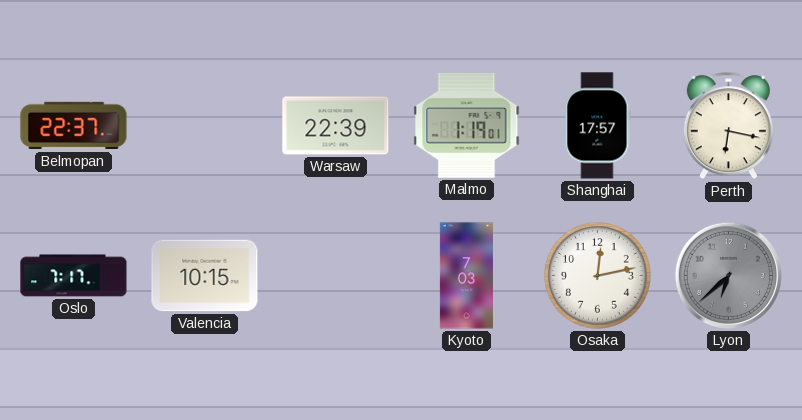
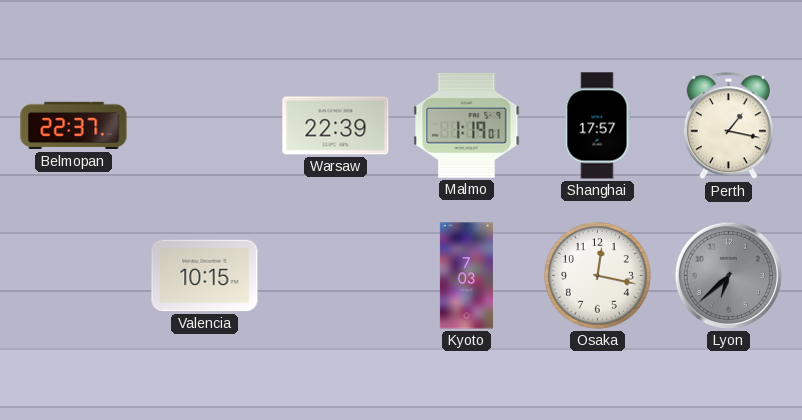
Perth: 6:17 -> 1:17
Oslo: 7:17 -> none
Osaka: 12:13 -> 12:17
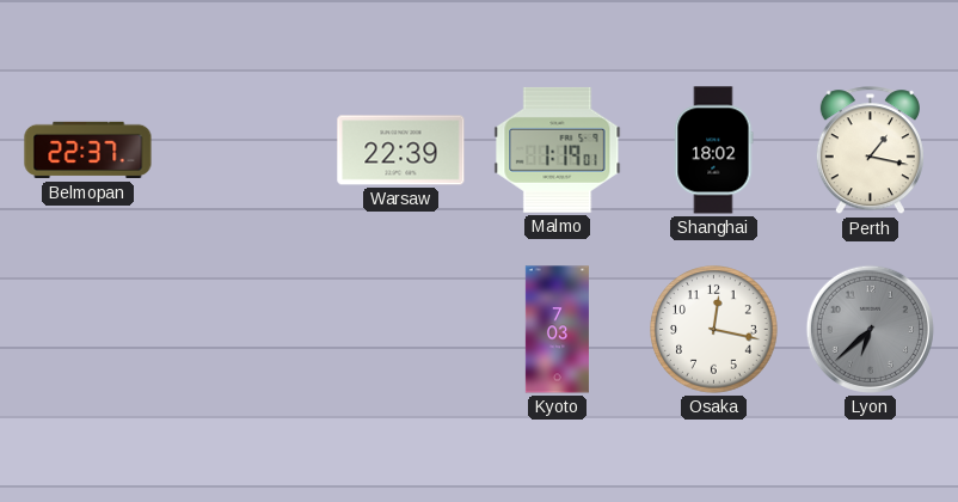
Shanghai: 17:57 -> 18:02
Valencia: 10:15 -> none
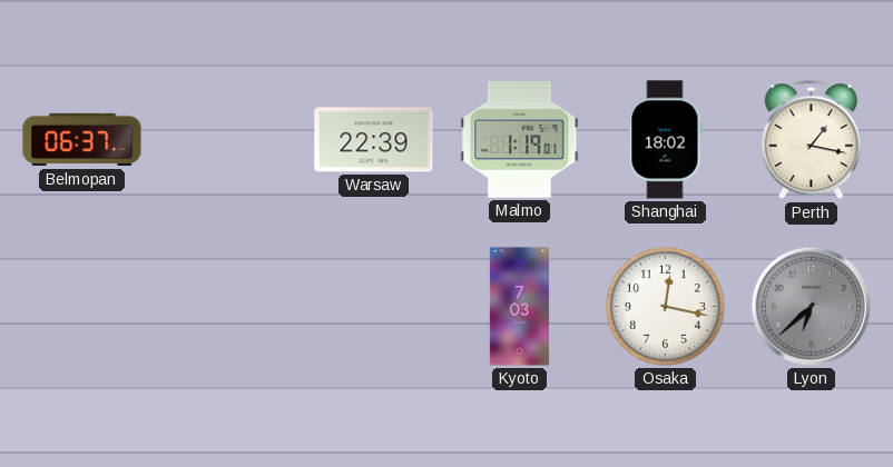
Belmopan: 22:37 -> 06:37
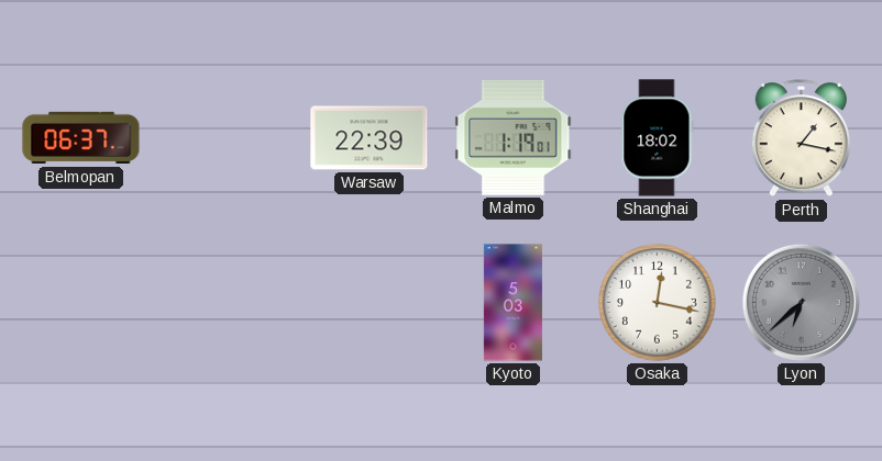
Kyoto: 7:03 -> 5:03
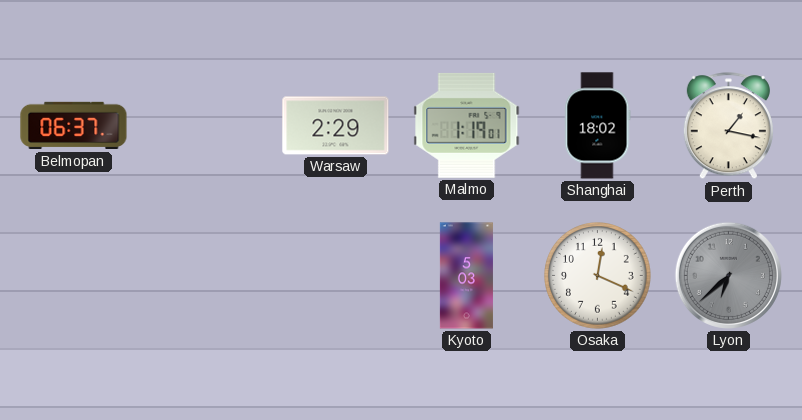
Warsaw: 22:39 -> 2:29
Osaka: 12:17 -> 12:19
